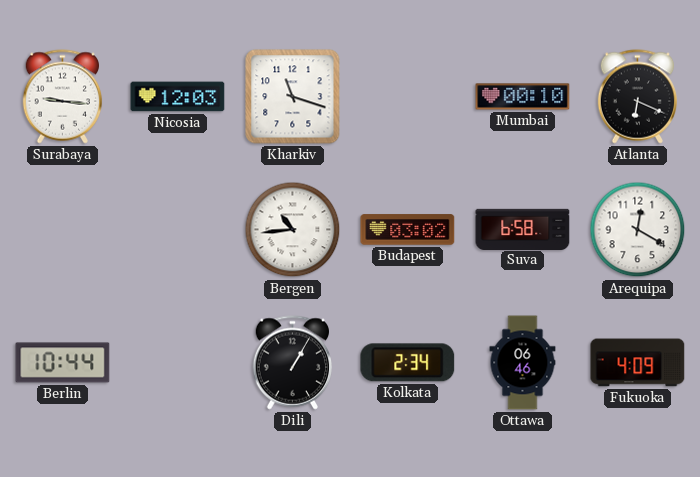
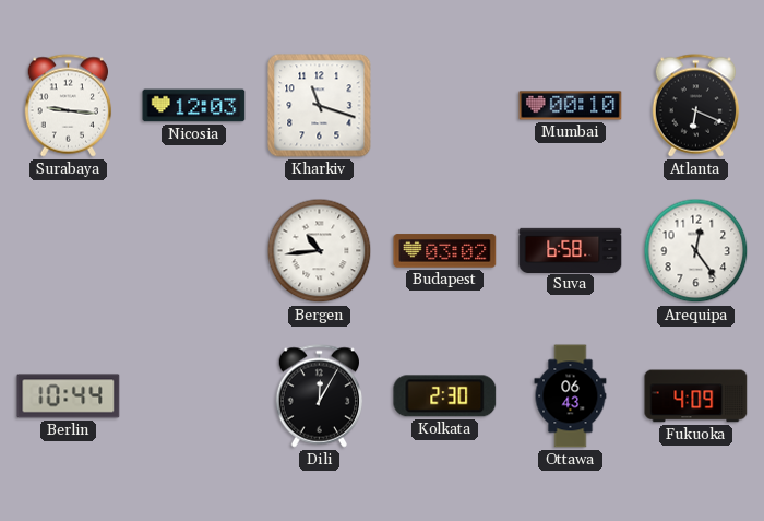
Arequipa: 12:20 -> 12:24
Dili: 1:05 -> 12:05
Kolkata: 2:34 -> 2:30
Ottawa: 06:46 -> 06:43
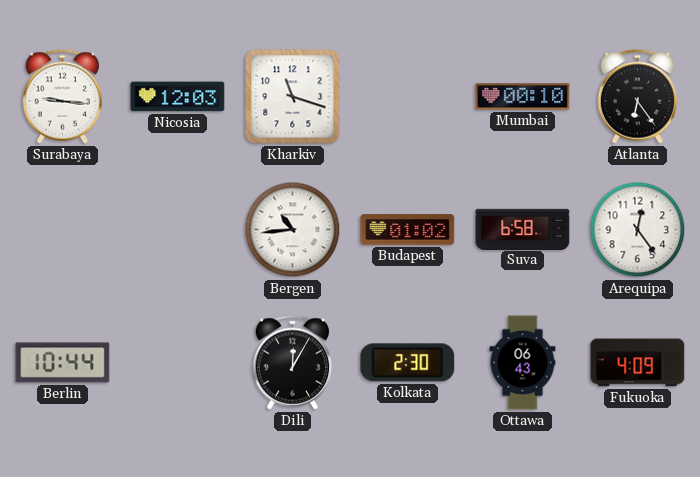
Atlanta: 6:19 -> 6:24
Budapest: 03:02 -> 01:02
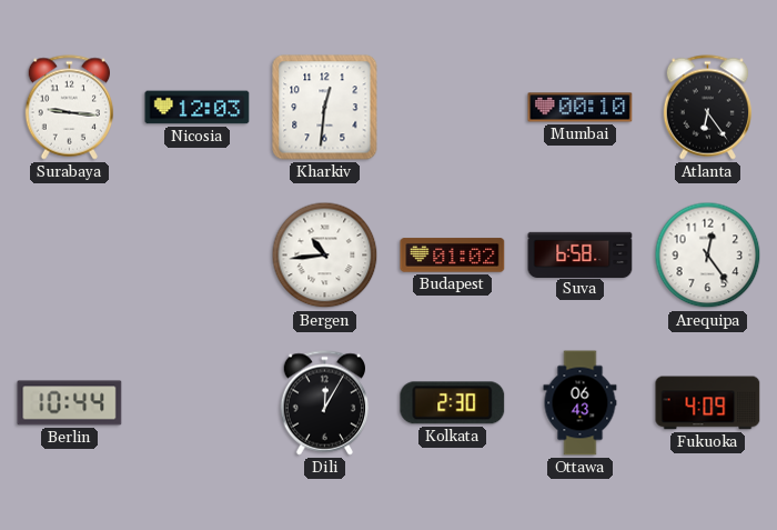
Kharkiv: 11:18 -> 12:31
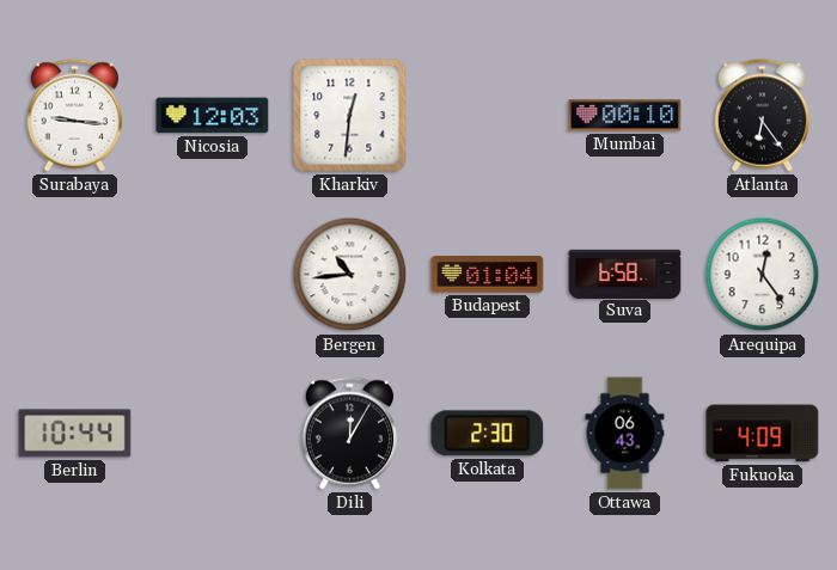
Budapest: 01:02 -> 01:04
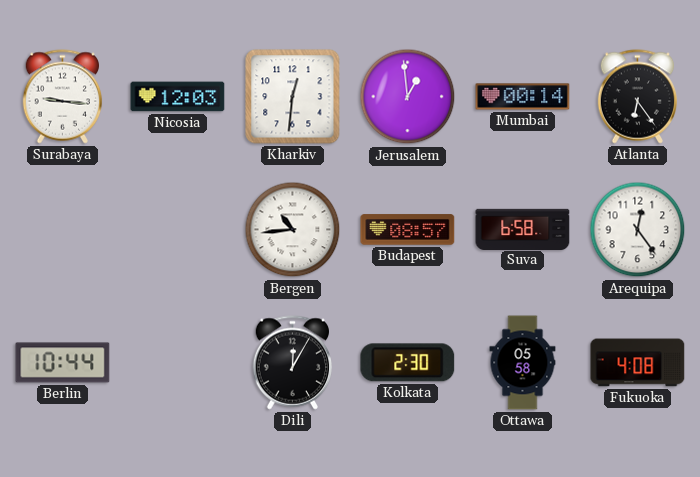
Jerusalem: none -> 12:59
Mumbai: 00:10 -> 00:14
Budapest: 01:04 -> 08:57
Ottawa: 06:43 -> 05:58
Fukuoka: 4:09 -> 4:08
